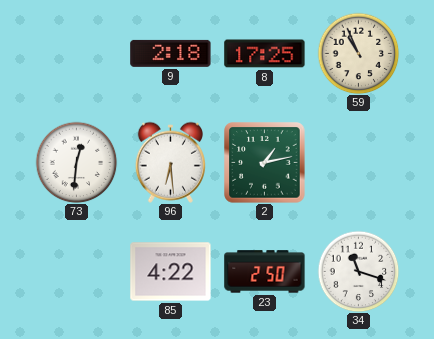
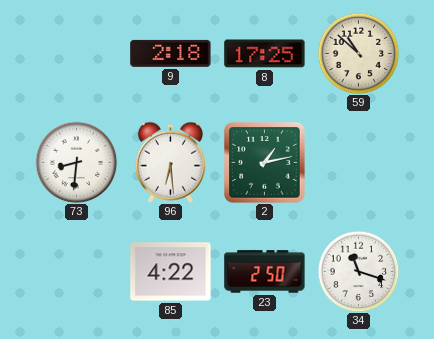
59: 10:56 -> 10:52
73: 12:31 -> 8:31
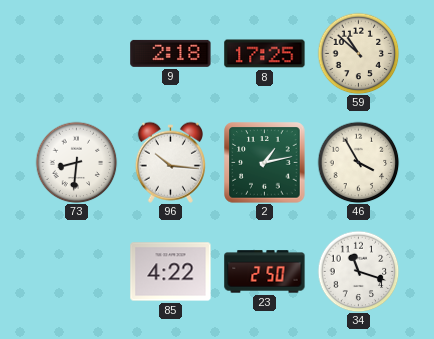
96: 6:29 -> 10:16
46: none -> 3:55
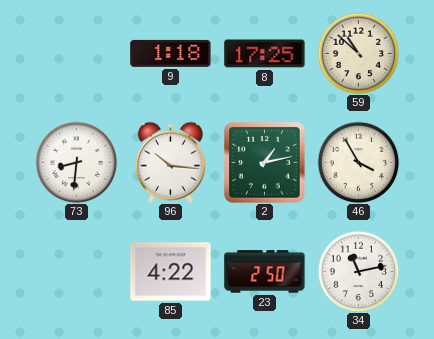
9: 2:18 -> 1:18
34: 11:18 -> 11:13
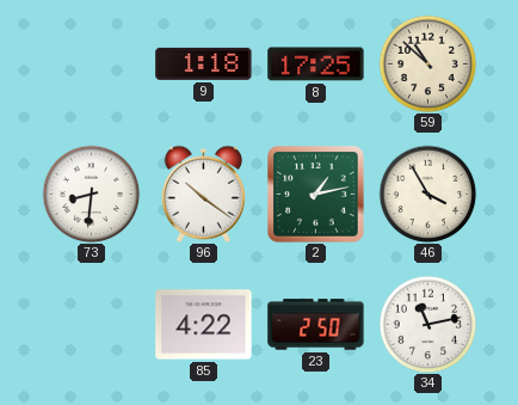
96: 10:16 -> 10:21
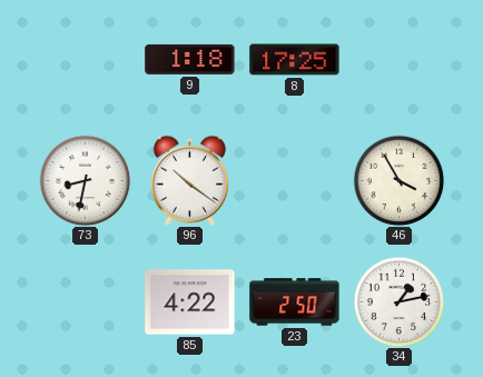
59: 10:52 -> none
73: 8:31 -> 8:32
2: 1:13 -> none
34: 11:13 -> 1:13
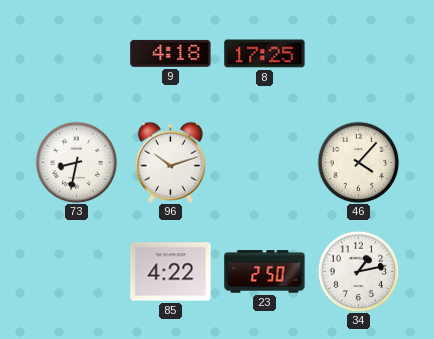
9: 1:18 -> 4:18
96: 10:21 -> 10:12
46: 3:55 -> 4:07
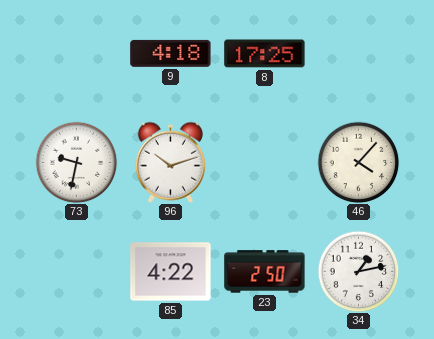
73: 8:32 -> 9:32
